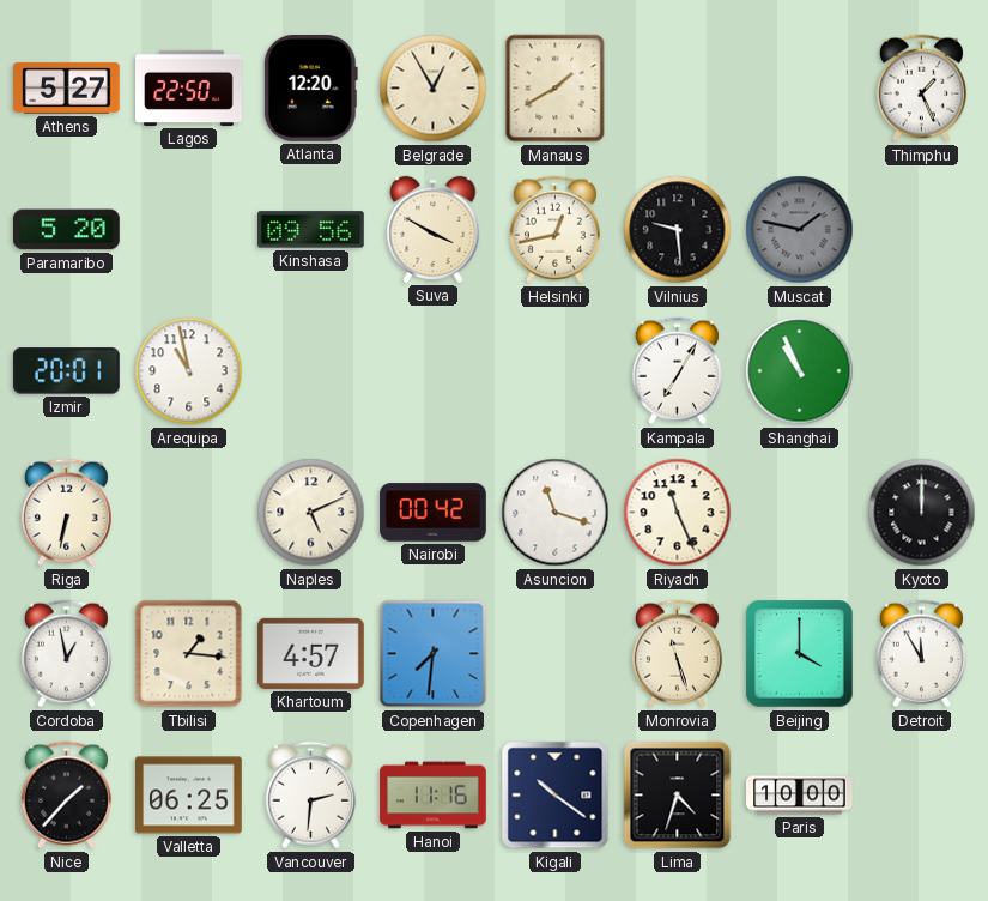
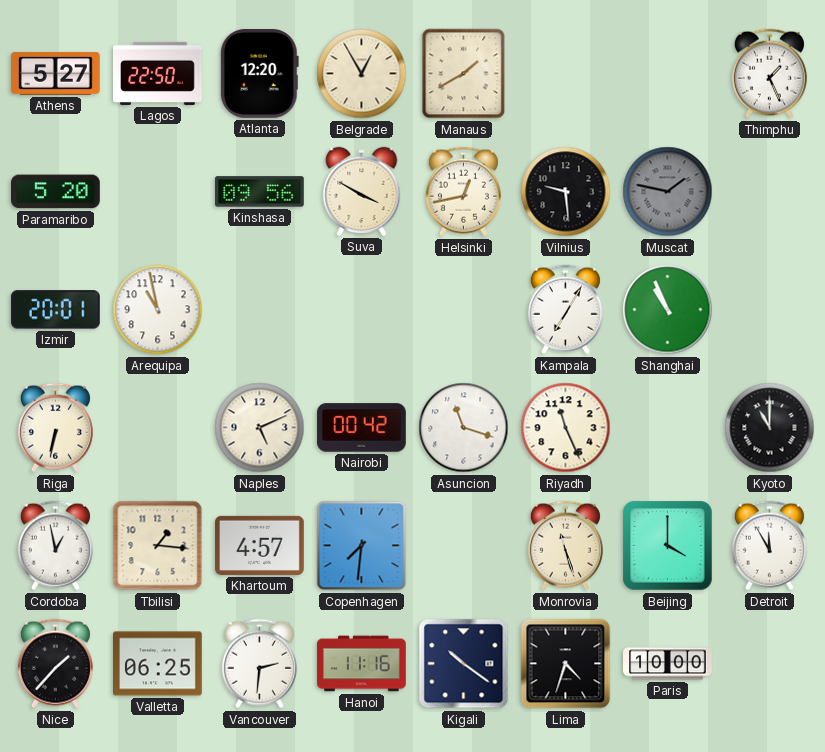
Kyoto: 12:00 -> 11:00
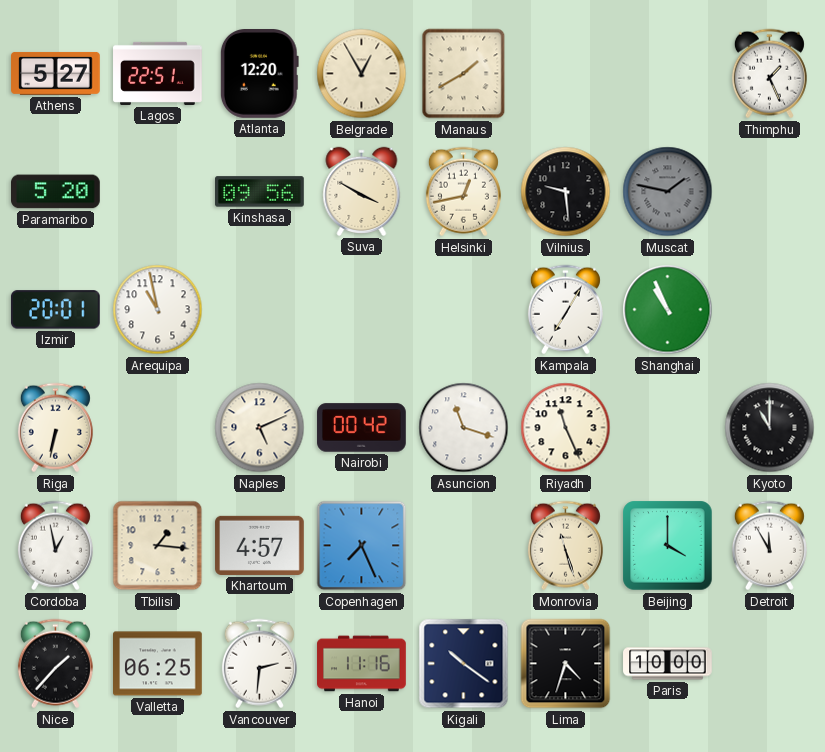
Lagos: 22:50 -> 22:51
Copenhagen: 7:31 -> 7:26
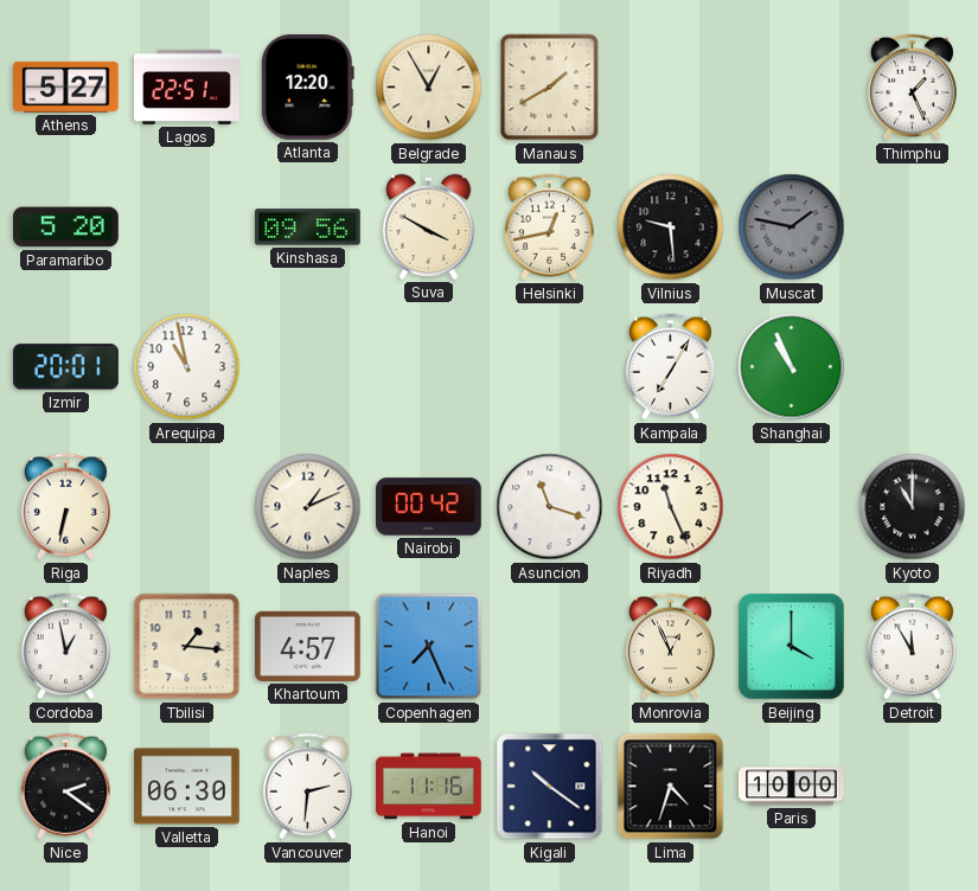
Naples: 5:11 -> 1:11
Monrovia: 11:27 -> 12:56
Nice: 1:37 -> 2:21
Valletta: 06:25 -> 06:30
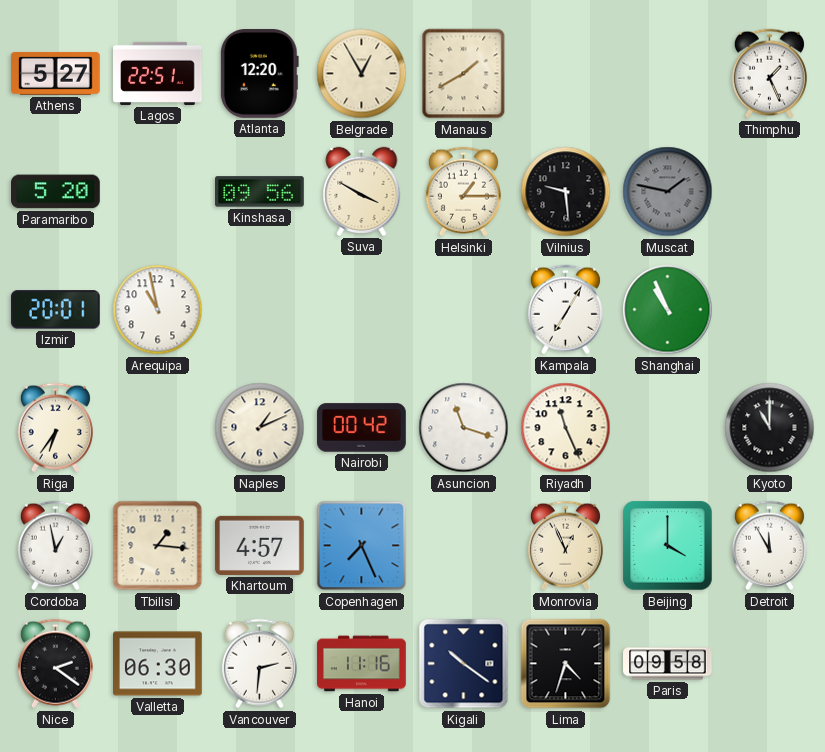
Helsinki: 12:43 -> 1:15
Riga: 6:32 -> 6:36
Paris: 10:00 -> 09:58
